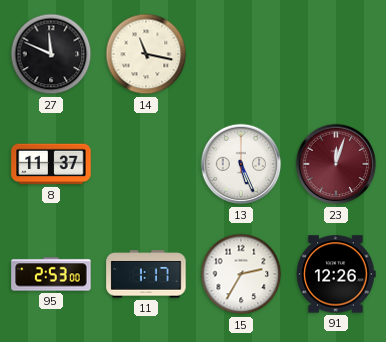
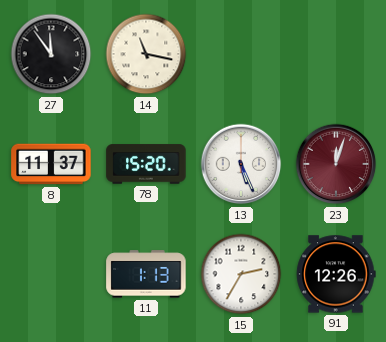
27: 11:49 -> 11:54
78: none -> 15:20
95: 2:53 -> none
11: 1:17 -> 1:13
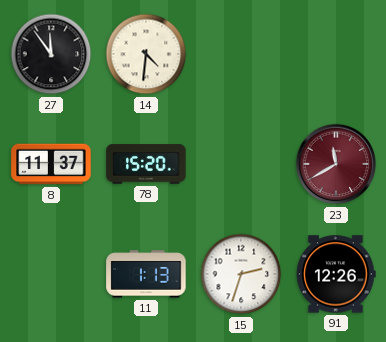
14: 11:17 -> 4:31
13: 5:26 -> none
23: 12:03 -> 11:40
15: 2:35 -> 2:33
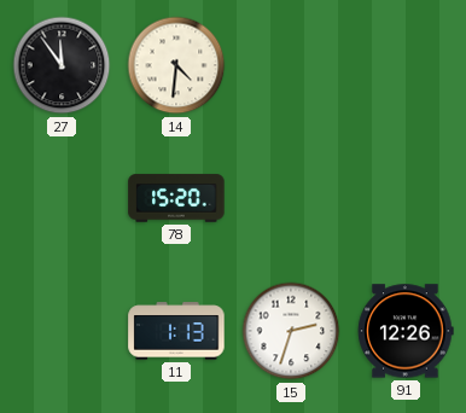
8: 11:37 -> none
23: 11:40 -> none
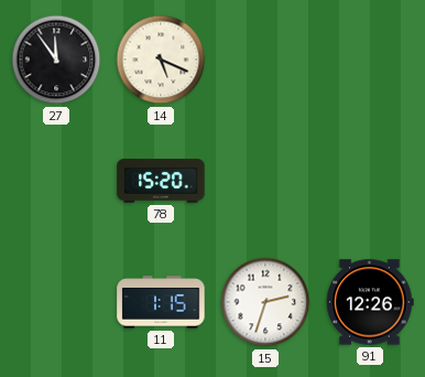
14: 4:31 -> 5:19
11: 1:13 -> 1:15
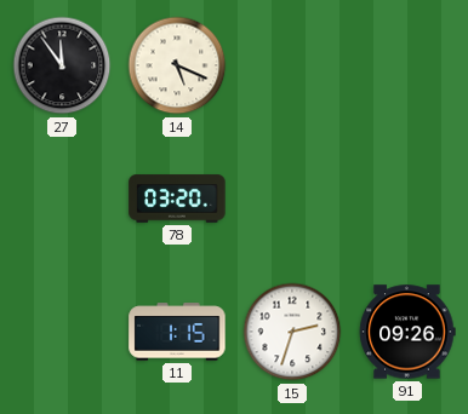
78: 15:20 -> 03:20
91: 12:26 -> 09:26
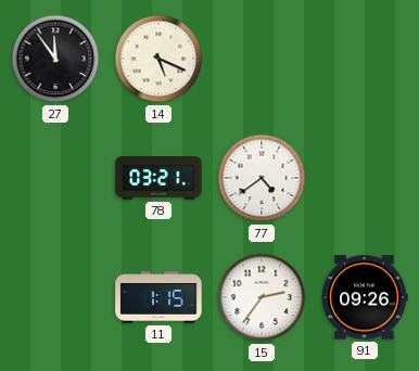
78: 03:20 -> 03:21
77: none -> 4:39
15: 2:33 -> 2:36
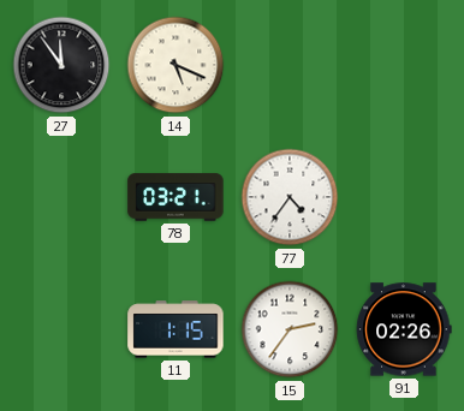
77: 4:39 -> 4:36
91: 09:26 -> 02:26
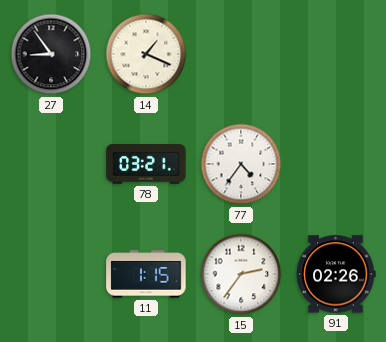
27: 11:54 -> 8:54
14: 5:19 -> 1:19
